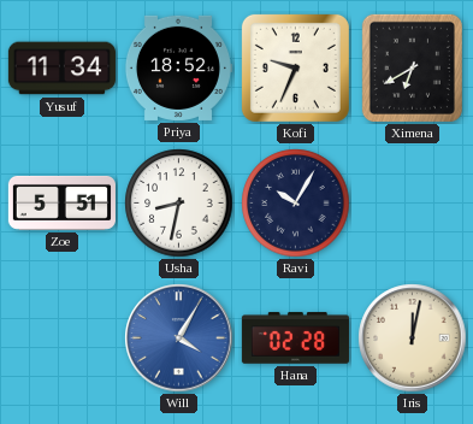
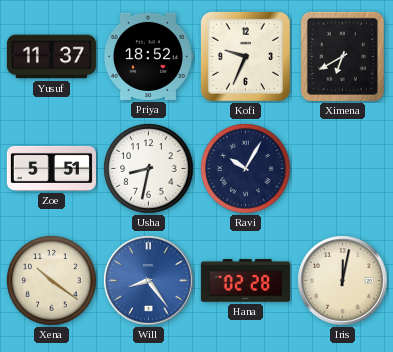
Yusuf: 11:34 -> 11:37
Xena: none -> 10:21
Will: 4:05 -> 8:24
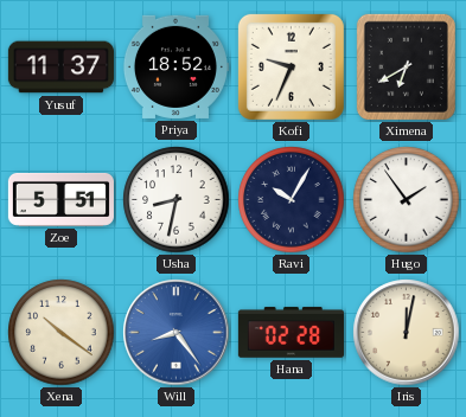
Hugo: none -> 1:54
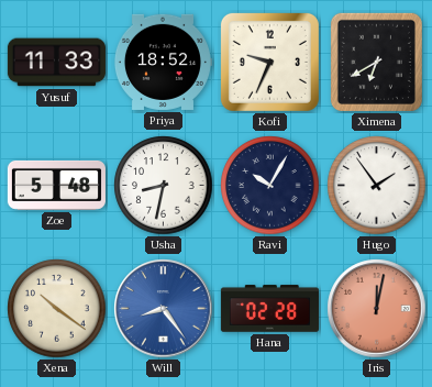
Yusuf: 11:37 -> 11:33
Zoe: 5:51 -> 5:48
Iris dial: cream -> salmon
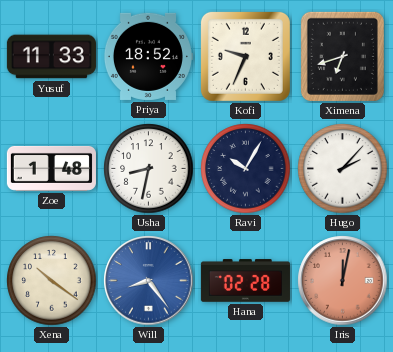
Ximena: 6:40 -> 6:42
Zoe: 5:48 -> 1:48
Hugo: 1:54 -> 2:07
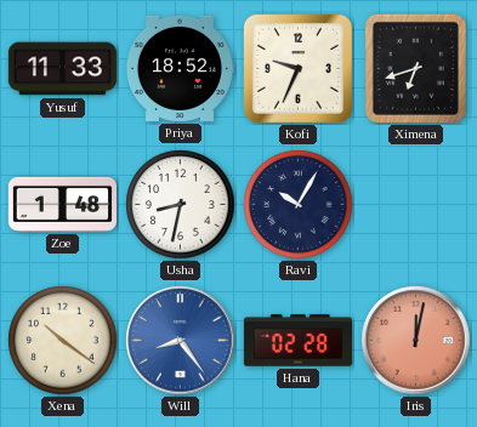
Hugo: 2:07 -> none
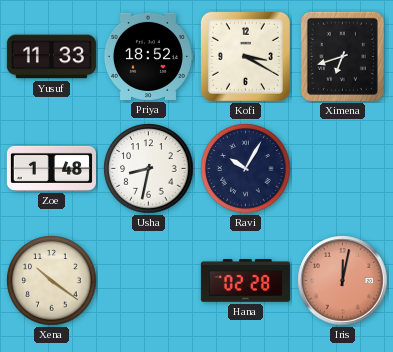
Kofi: 9:34 -> 3:20
Will: 8:24 -> none
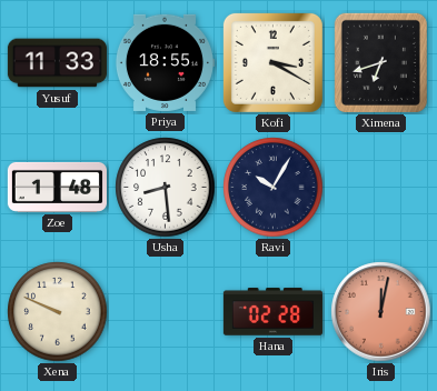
Priya: 18:52 -> 18:55
Usha: 8:32 -> 8:29
Xena: 10:21 -> 9:49
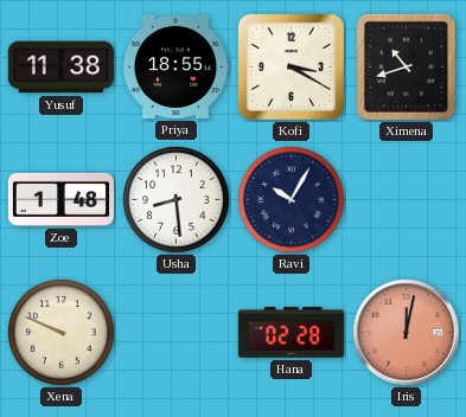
Yusuf: 11:33 -> 11:38
Ximena: 6:42 -> 10:42
